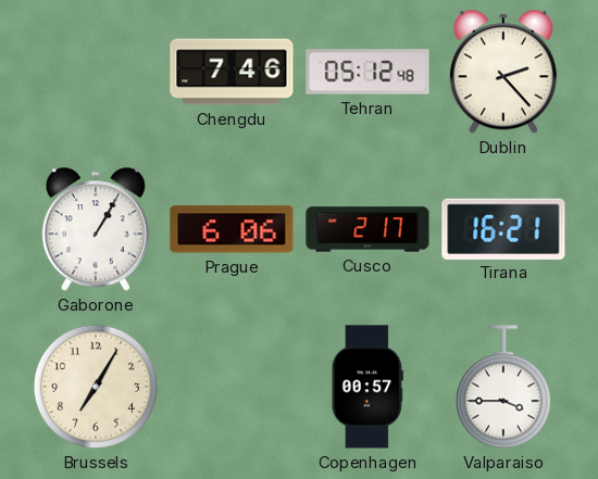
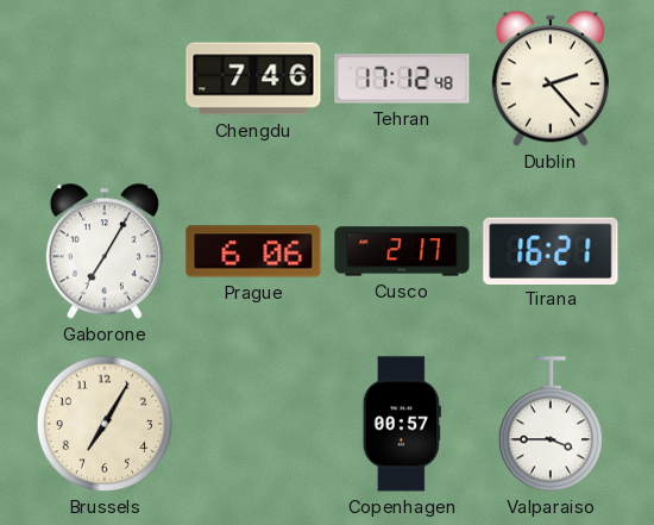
Tehran: 05:12 -> 17:12
Gaborone: 1:05 -> 7:05
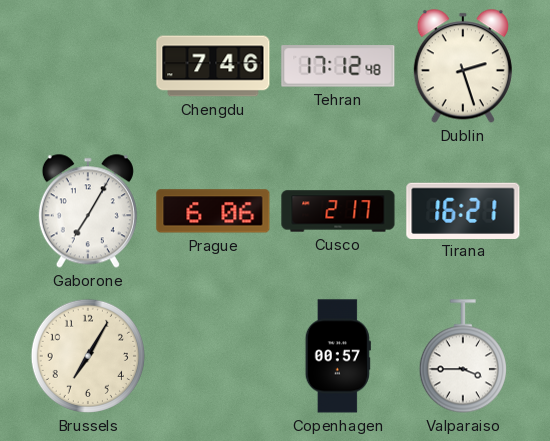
Dublin: 2:23 -> 2:27
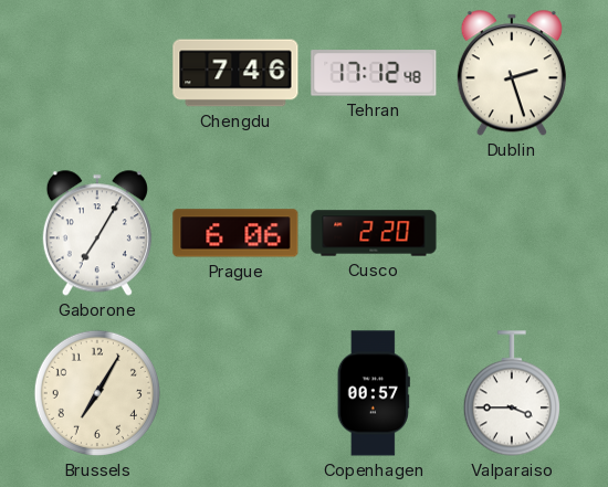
Cusco: 2:17 -> 2:20
Tirana: 16:21 -> none
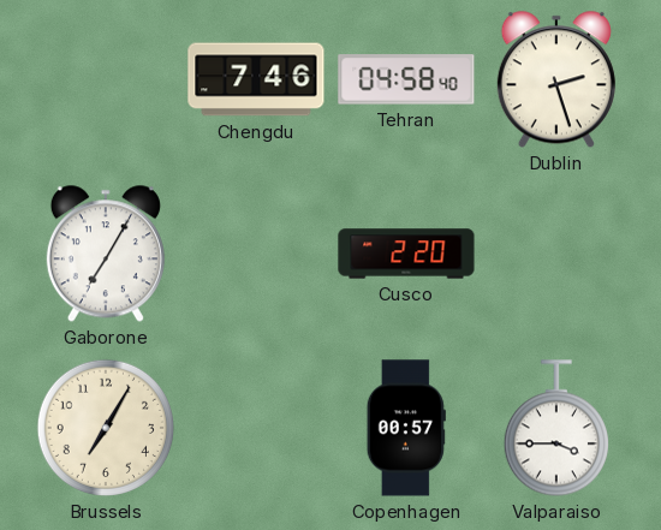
Tehran: 17:12 -> 04:58
Prague: 6:06 -> none
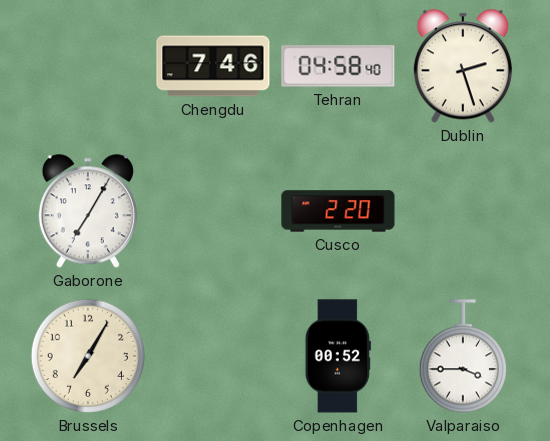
Copenhagen: 00:57 -> 00:52
